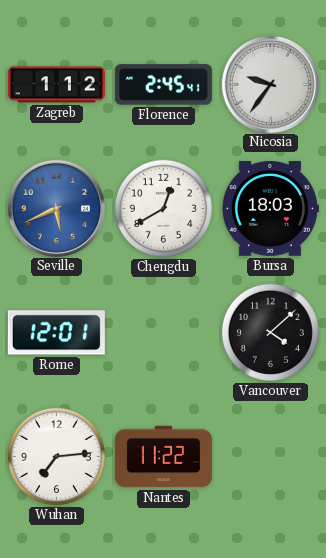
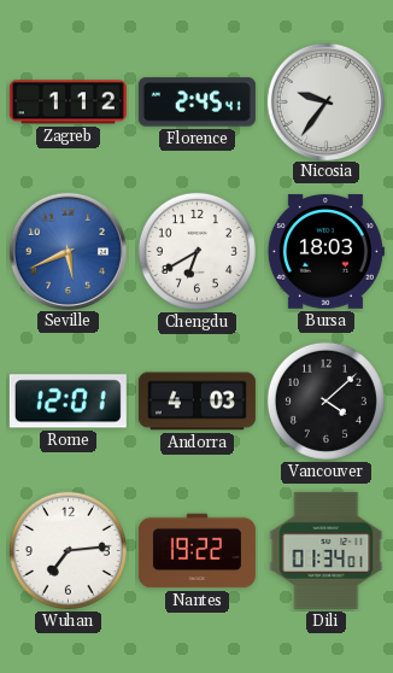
Chengdu: 12:40 -> 6:40
Andorra: none -> 4:03
Nantes: 11:22 -> 19:22
Dili: none -> 01:34
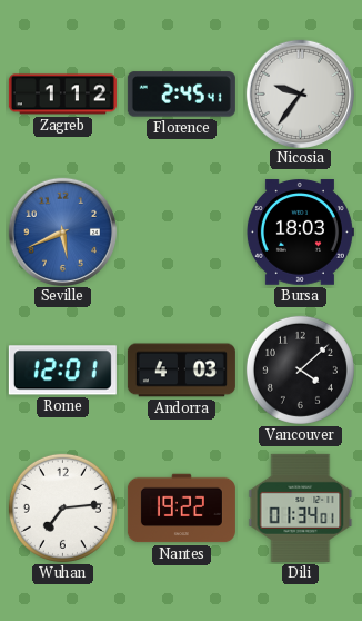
Chengdu: 6:40 -> none
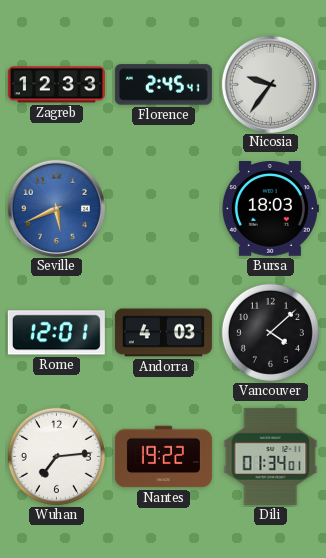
Zagreb: 1:12 -> 12:33
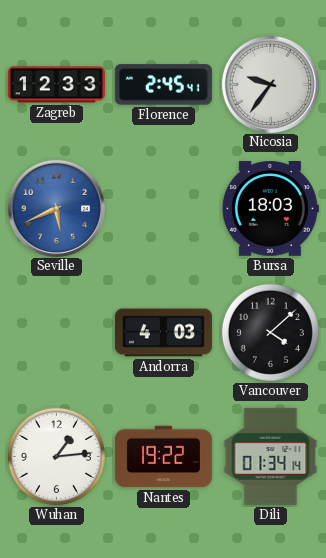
Rome: 12:01 -> none
Wuhan: 7:14 -> 1:14
Dili: 01:34:01 -> 01:34:14
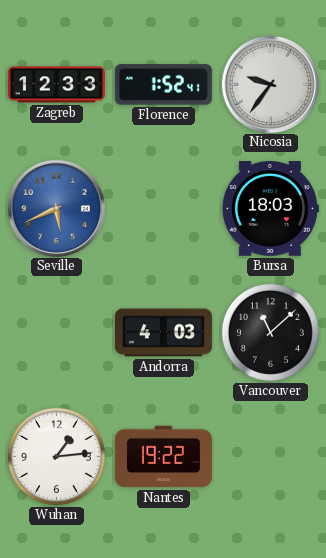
Florence: 2:45 -> 1:52
Vancouver: 4:08 -> 11:08
Dili: 01:34 -> none
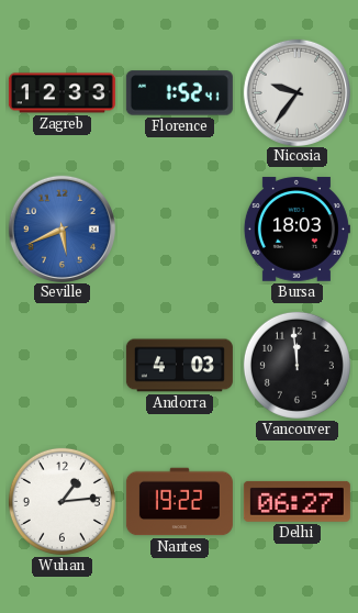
Vancouver: 11:08 -> 11:59
Delhi: none -> 06:27
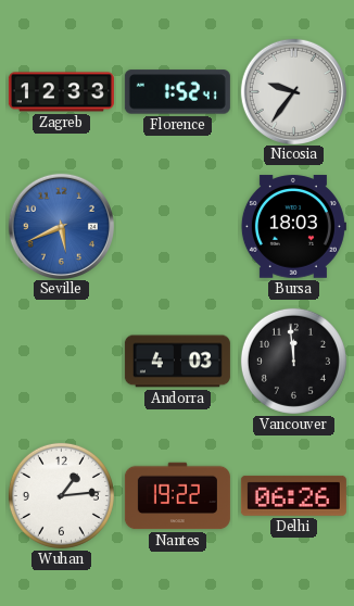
Delhi: 06:27 -> 06:26
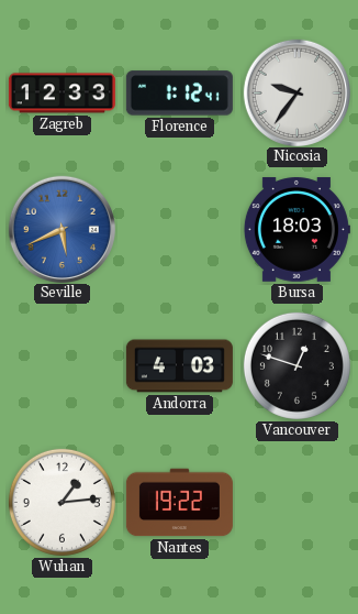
Florence: 1:52 -> 1:12
Vancouver: 11:59 -> 12:48
Delhi: 06:26 -> none
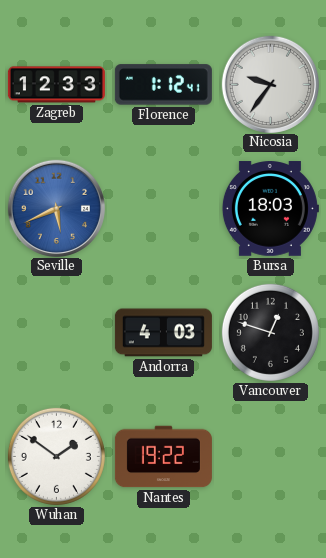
Wuhan: 1:14 -> 1:51
